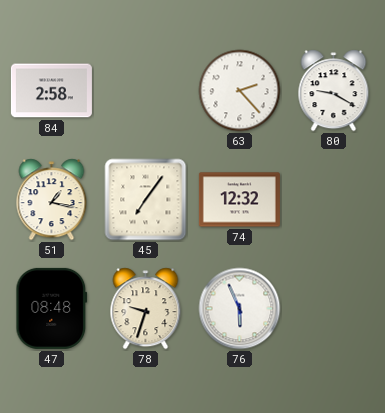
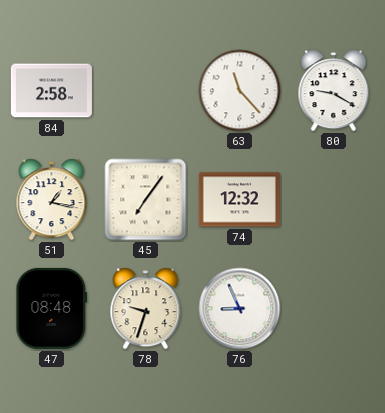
63: 2:23 -> 11:23
76: 5:56 -> 8:56
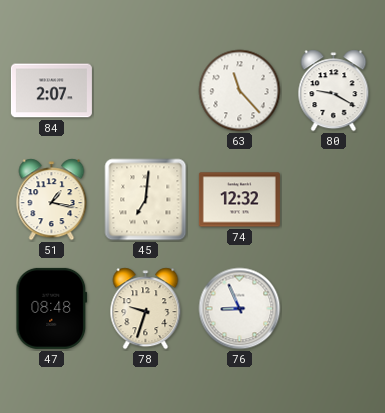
84: 2:58 -> 2:07
45: 7:06 -> 7:01
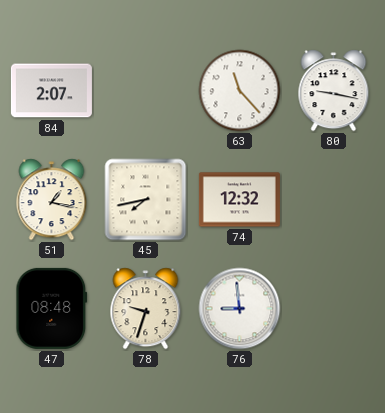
80: 9:20 -> 9:17
45: 7:01 -> 7:43
76: 8:56 -> 8:59
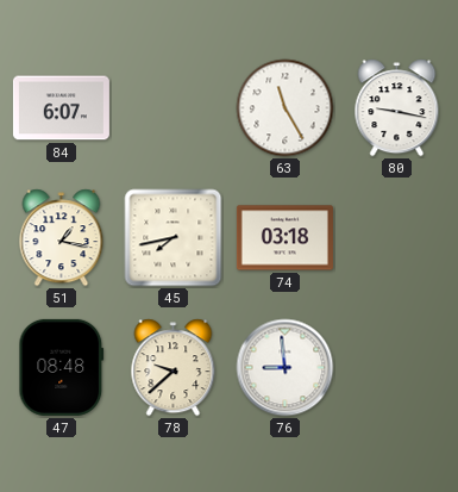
84: 2:07 -> 6:07
63: 11:23 -> 11:25
74: 12:32 -> 03:18
78: 9:33 -> 9:38
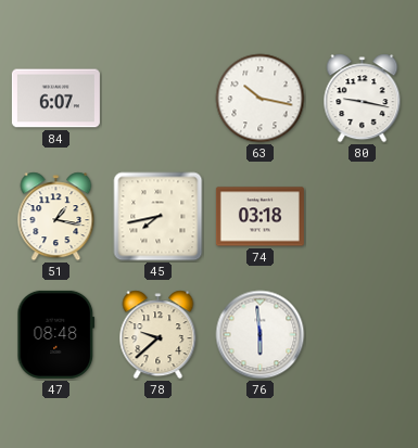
63: 11:25 -> 10:17
76: 8:59 -> 5:59
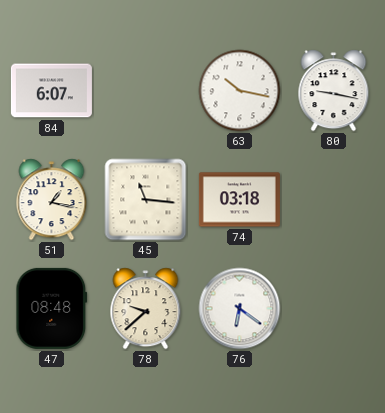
45: 7:43 -> 11:16
76: 5:59 -> 6:21
